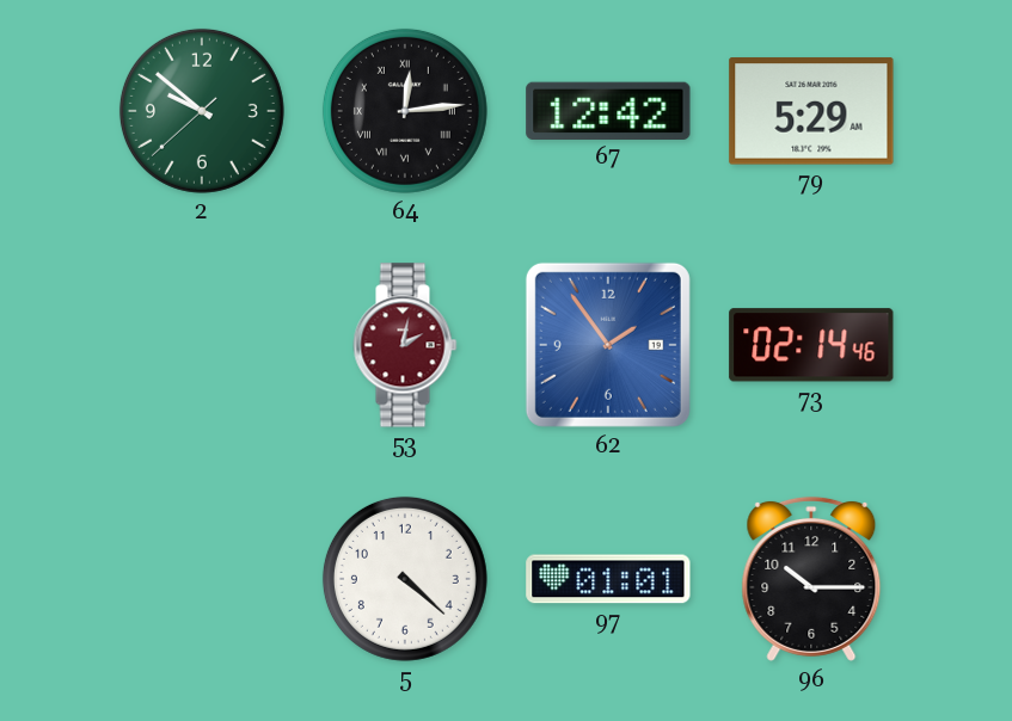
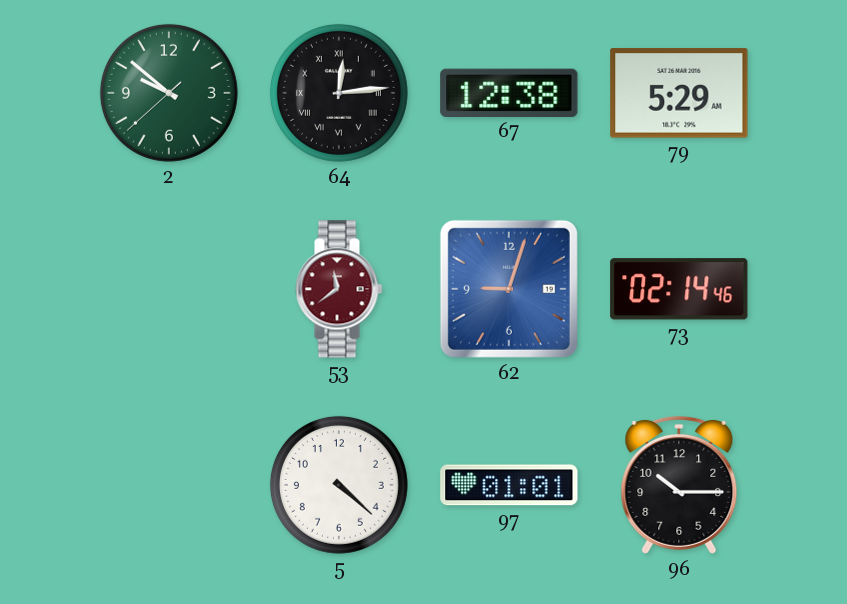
67: 12:42 -> 12:38
53: 2:02 -> 11:39
62: 1:54 -> 9:03
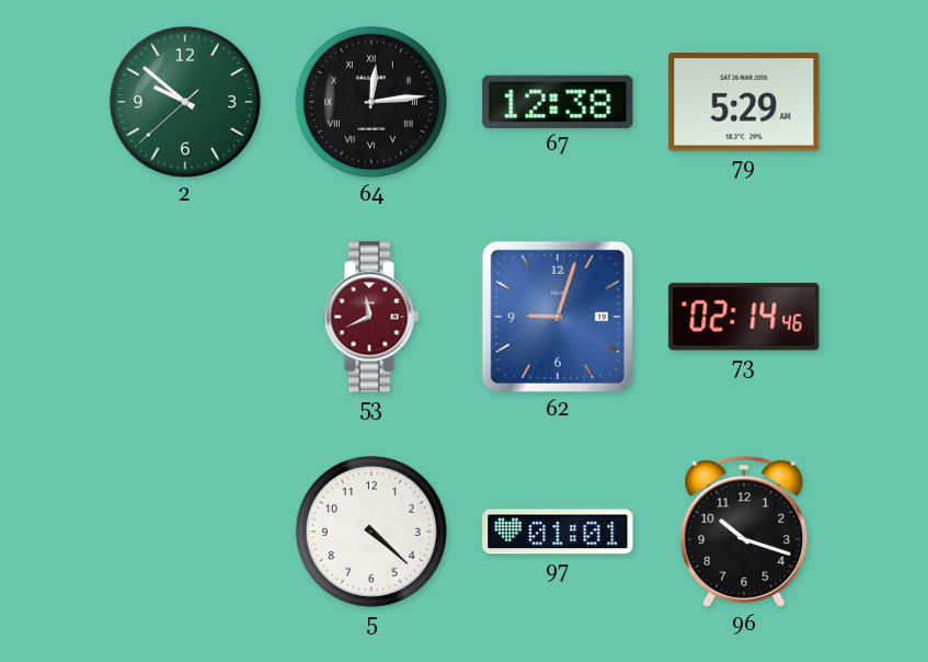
53: 11:39 -> 11:41
96: 10:15 -> 10:18
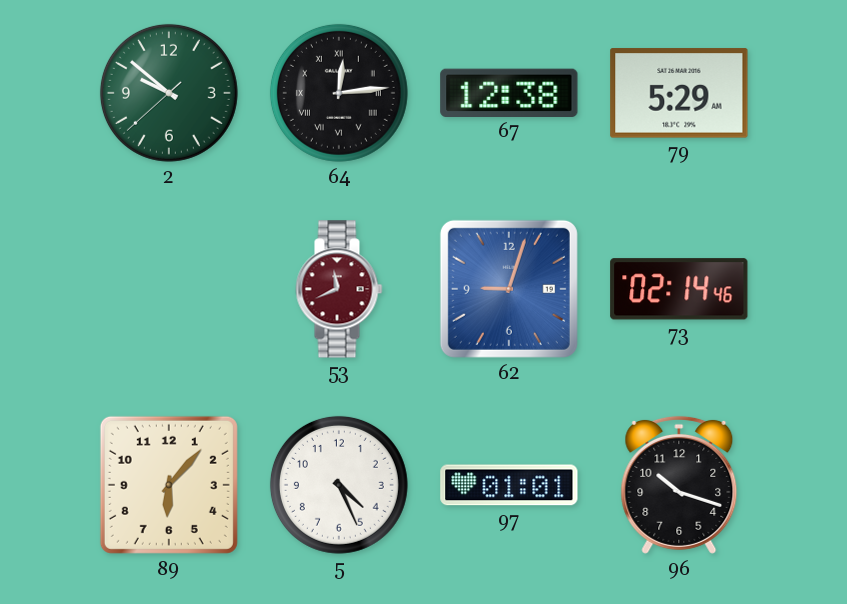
89: none -> 6:07
5: 4:22 -> 4:26
